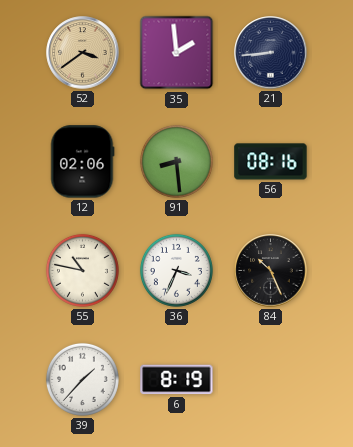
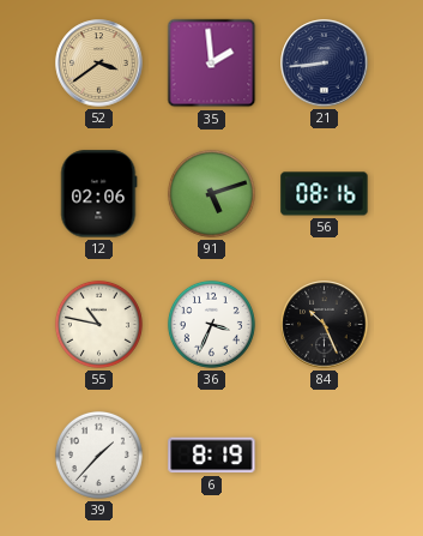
91: 8:29 -> 5:12
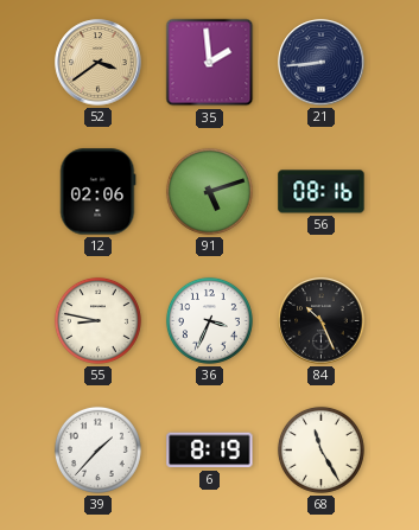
55: 10:47 -> 8:47
68: none -> 11:25
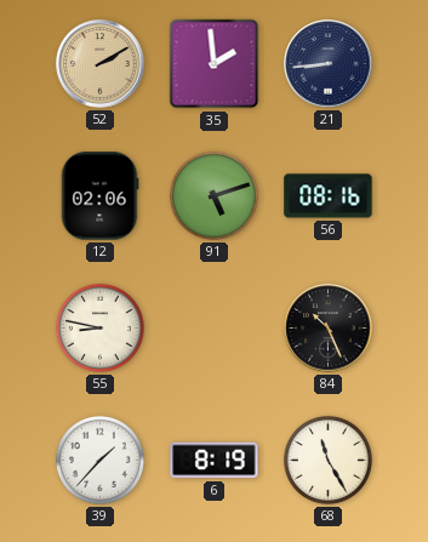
52: 3:39 -> 2:10
36: 3:34 -> none
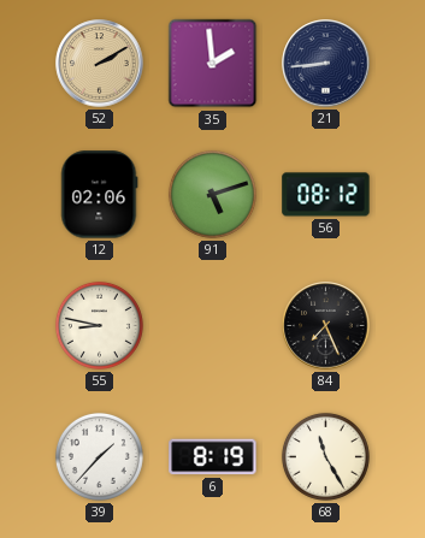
56: 08:16 -> 08:12
84: 10:26 -> 7:26
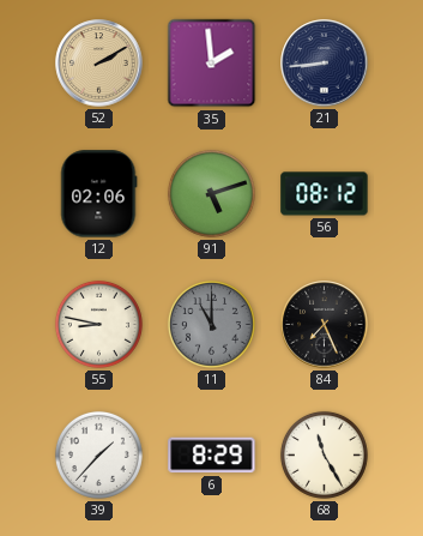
11: none -> 11:00
6: 8:19 -> 8:29
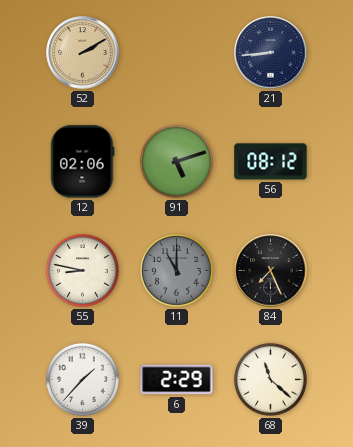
35: 1:59 -> none
6: 8:29 -> 2:29
68: 11:25 -> 11:22
